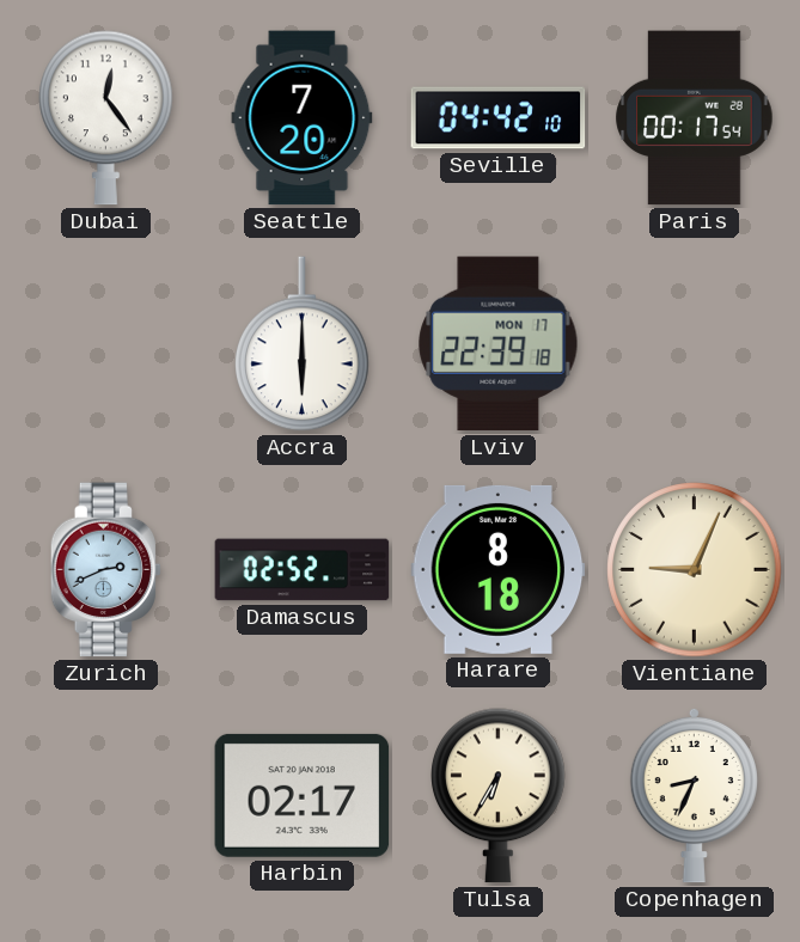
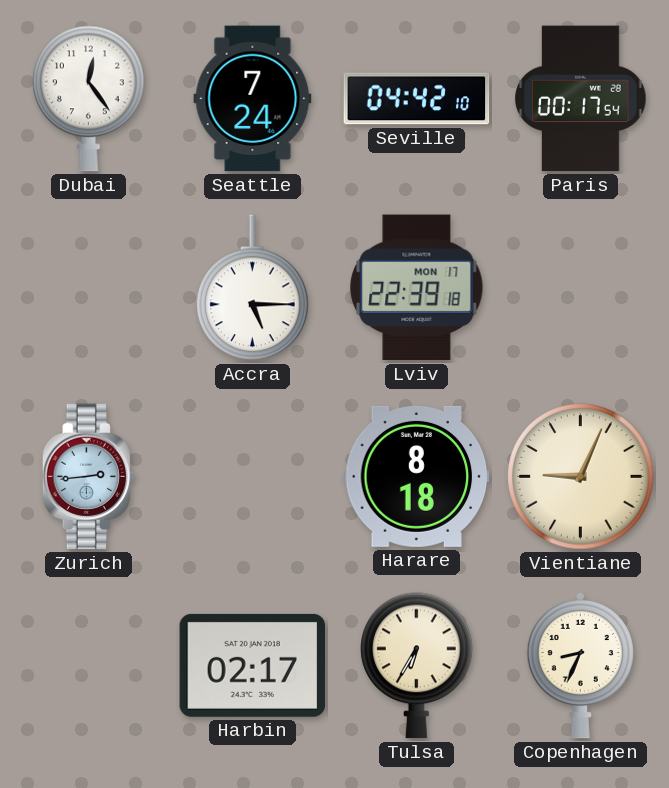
Seattle: 7:20 -> 7:24
Accra: 6:00 -> 5:15
Zurich: 2:41 -> 2:44
Damascus: 02:52 -> none
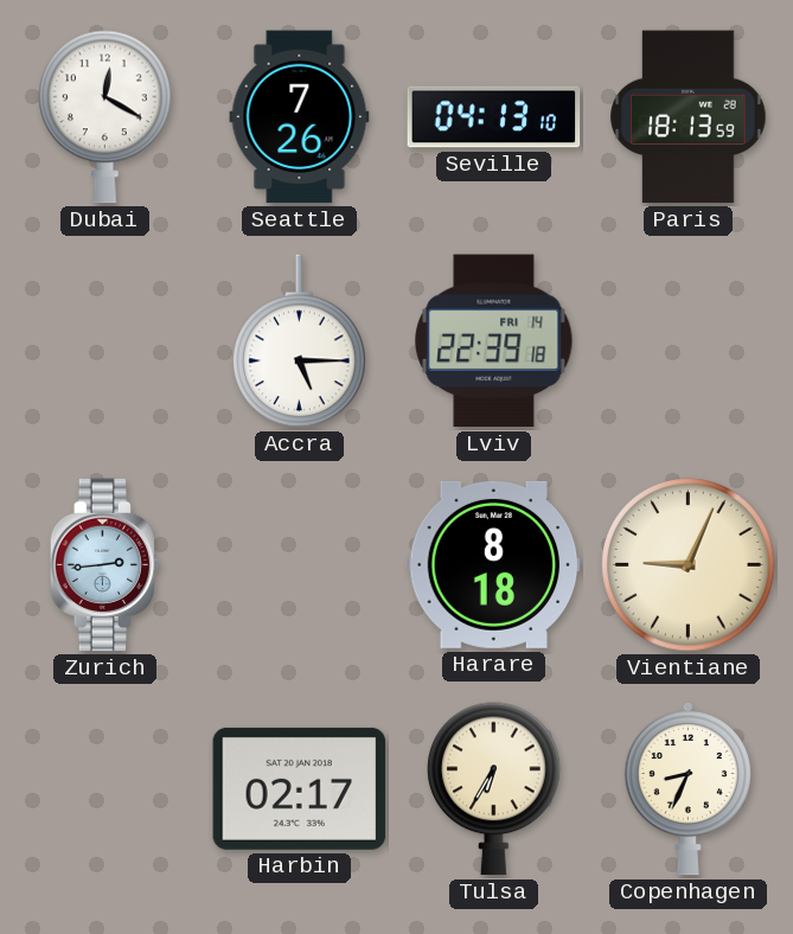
Dubai: 12:24 -> 12:20
Seattle: 7:24 -> 7:26
Seville: 04:42 -> 04:13
Paris: 00:17 -> 18:13
Lviv date: MON 17 -> FRI 14
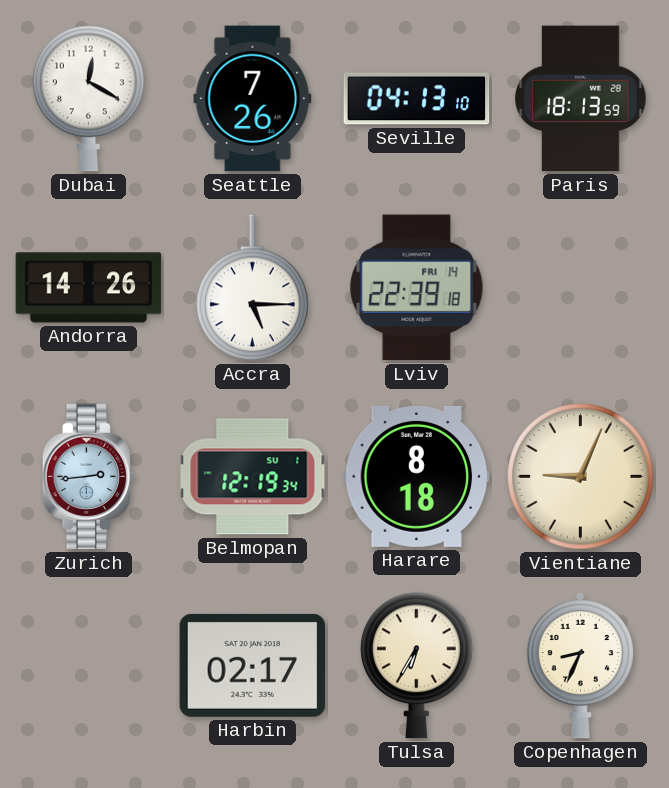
Andorra: none -> 14:26
Belmopan: none -> 12:19
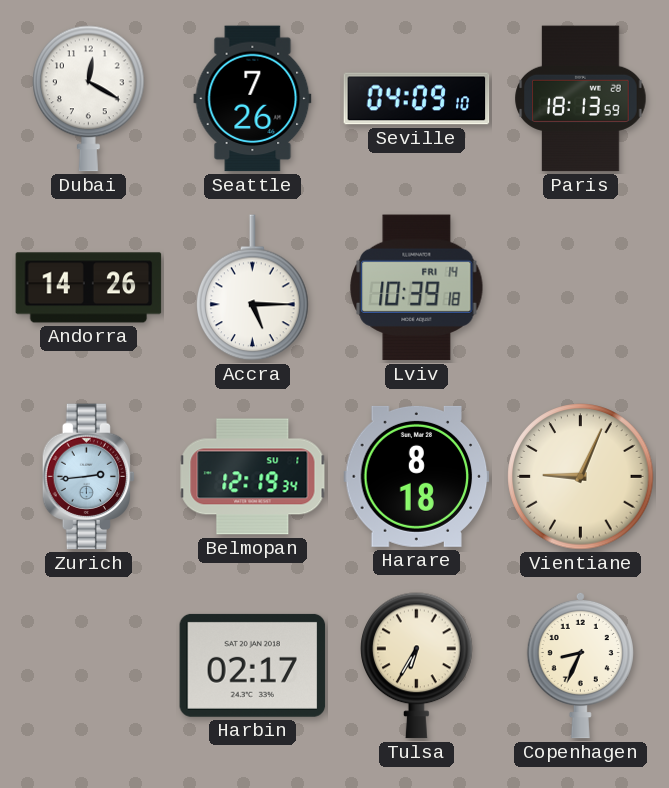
Seville: 04:13 -> 04:09
Lviv: 22:39 -> 10:39
